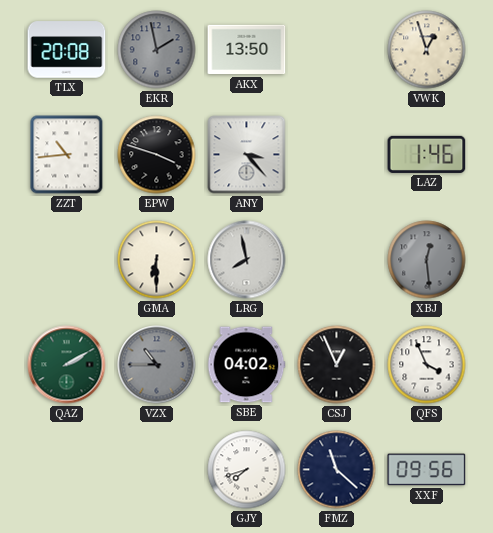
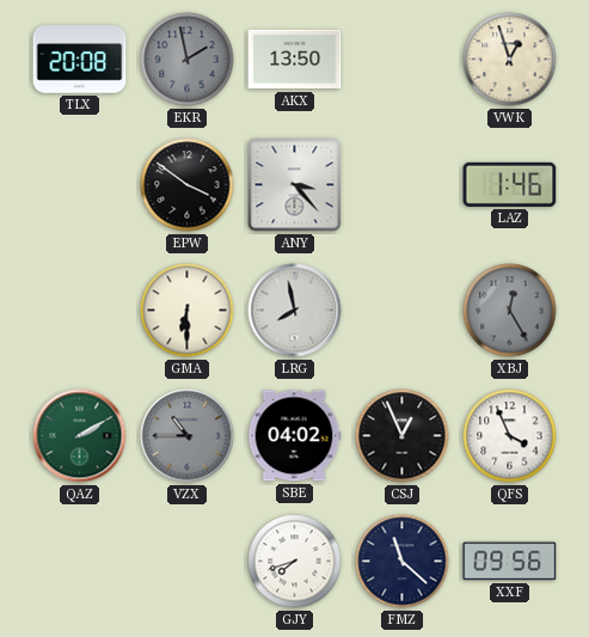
ZZT: 10:44 -> none
EPW: 3:48 -> 3:51
XBJ: 12:29 -> 12:25
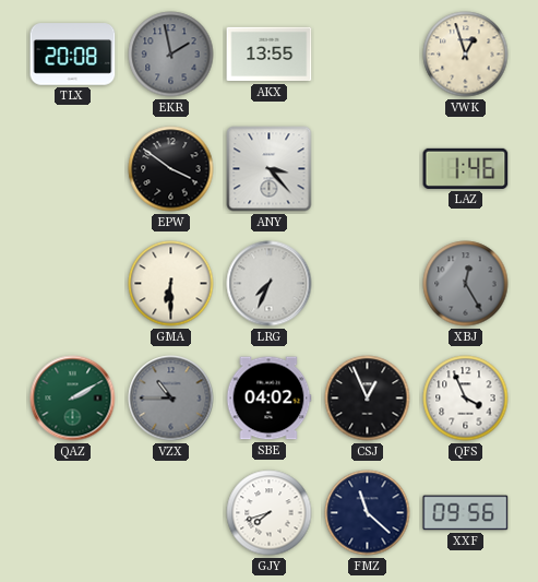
AKX: 13:50 -> 13:55
LRG: 7:58 -> 7:34
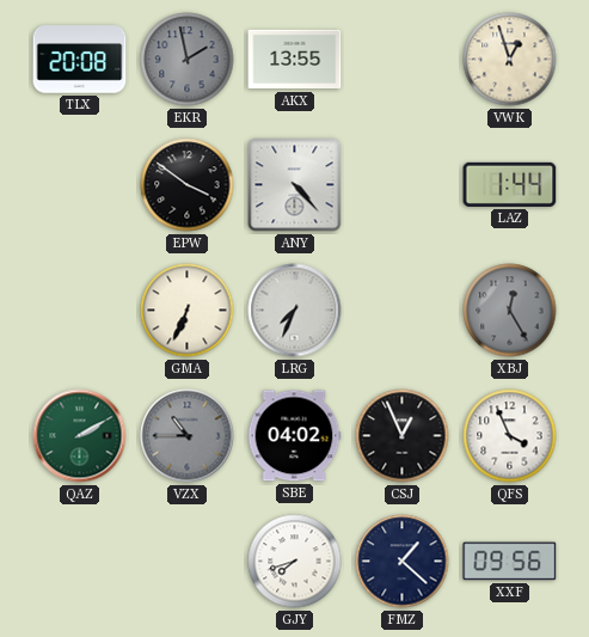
ANY: 3:23 -> 4:23
LAZ: 1:46 -> 1:44
GMA: 6:30 -> 6:34
FMZ: 11:22 -> 1:22
